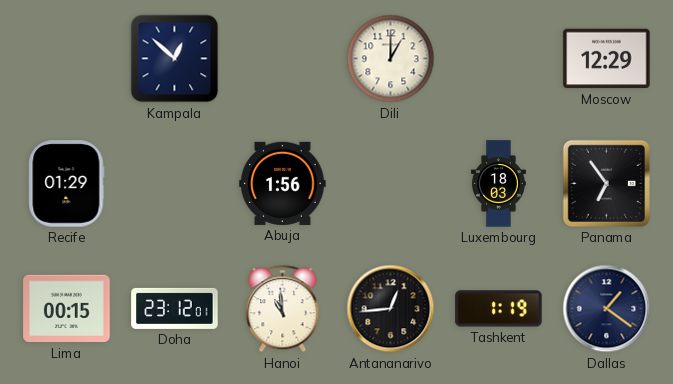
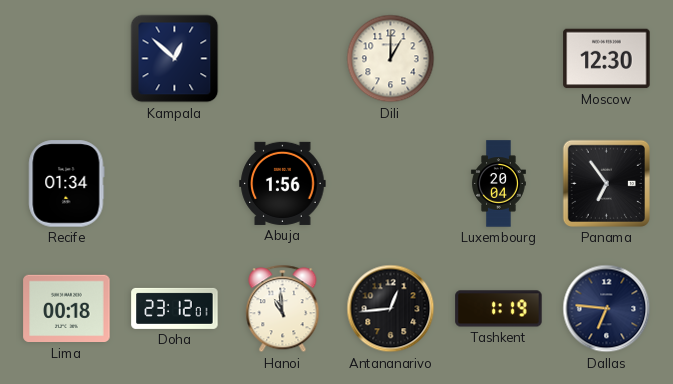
Moscow: 12:29 -> 12:30
Recife: 01:29 -> 01:34
Luxembourg: 18:03 -> 20:04
Lima: 00:15 -> 00:18
Dallas: 1:21 -> 6:46
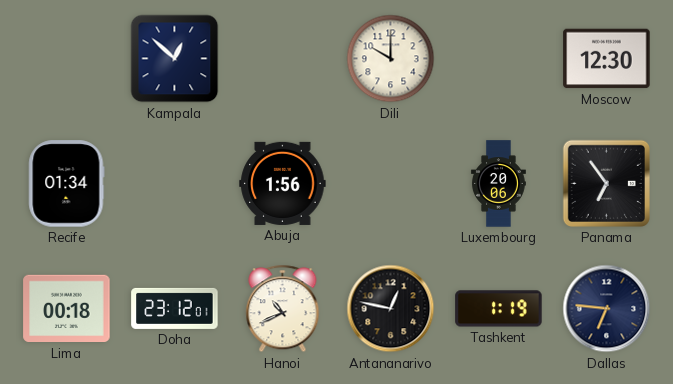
Dili: 1:00 -> 10:00
Luxembourg: 20:04 -> 20:06
Hanoi: 10:59 -> 10:41
Antananarivo: 12:44 -> 12:47
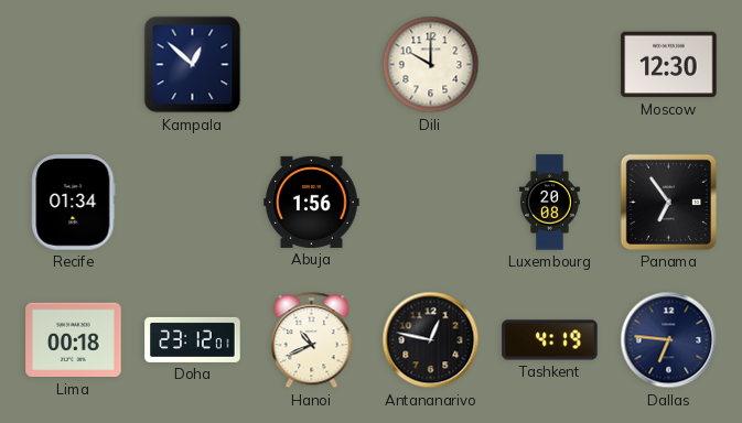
Luxembourg: 20:06 -> 20:08
Tashkent: 1:19 -> 4:19
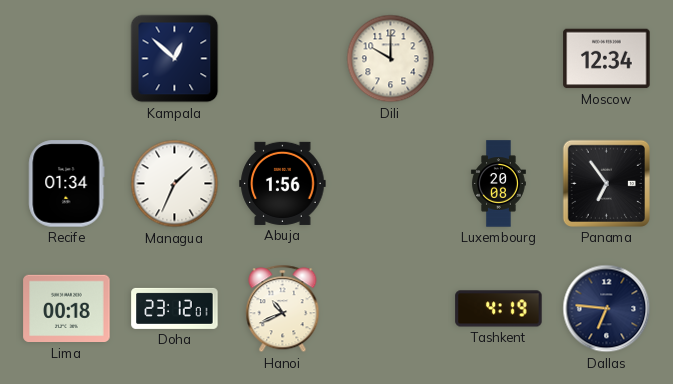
Moscow: 12:30 -> 12:34
Managua: none -> 1:34
Antananarivo: 12:47 -> none
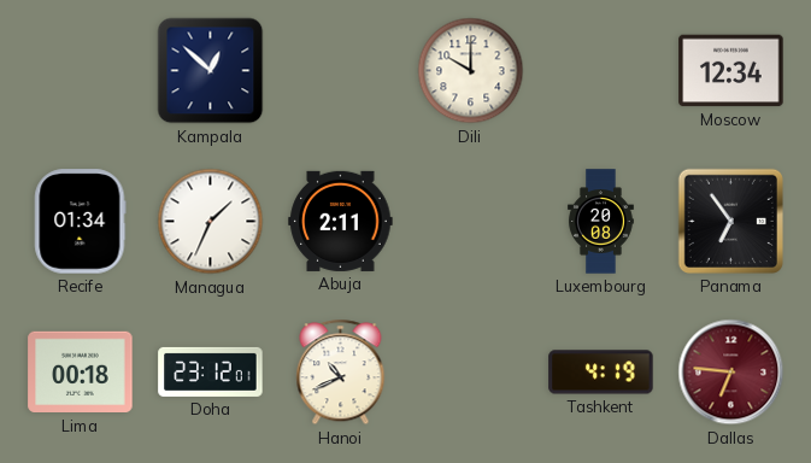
Abuja: 1:56 -> 2:11
Dallas dial: navy -> burgundy
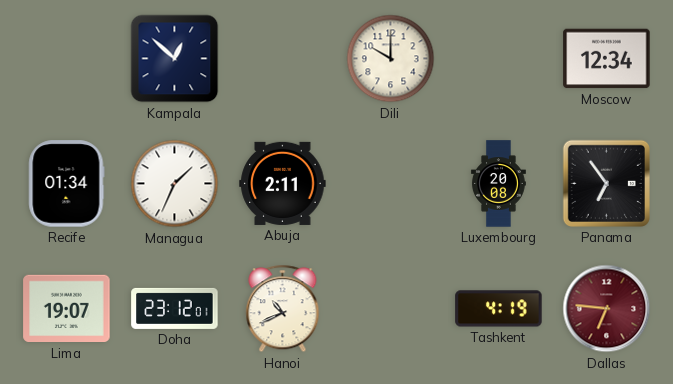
Lima: 00:18 -> 19:07
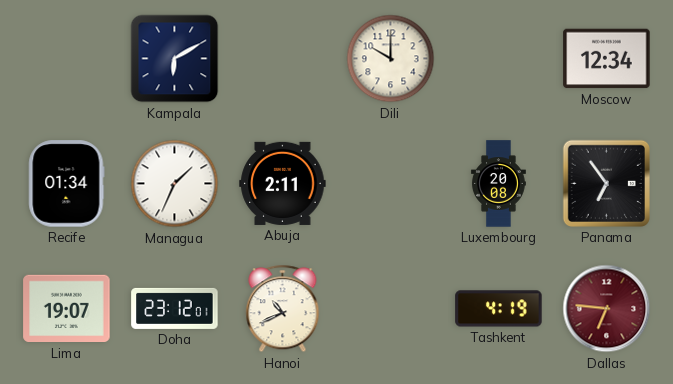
Kampala: 12:52 -> 6:10
